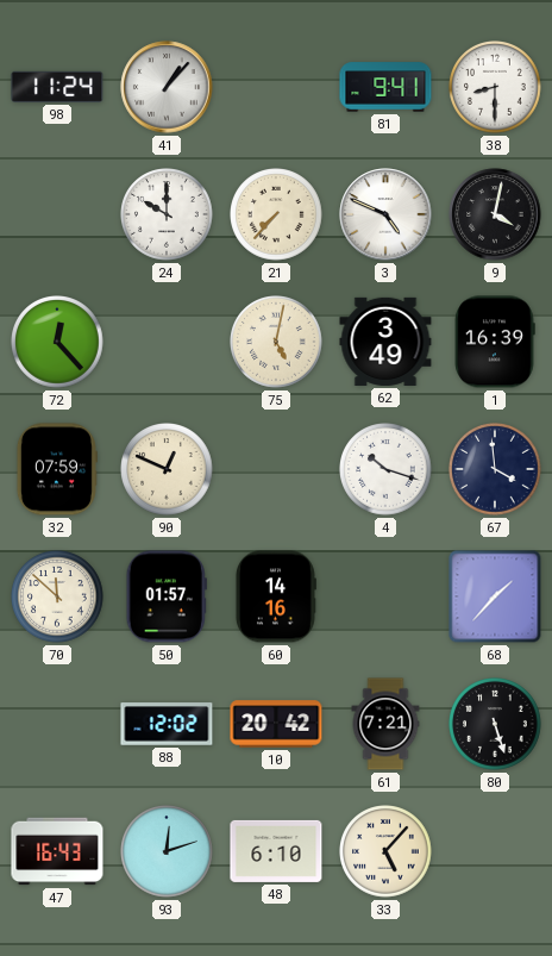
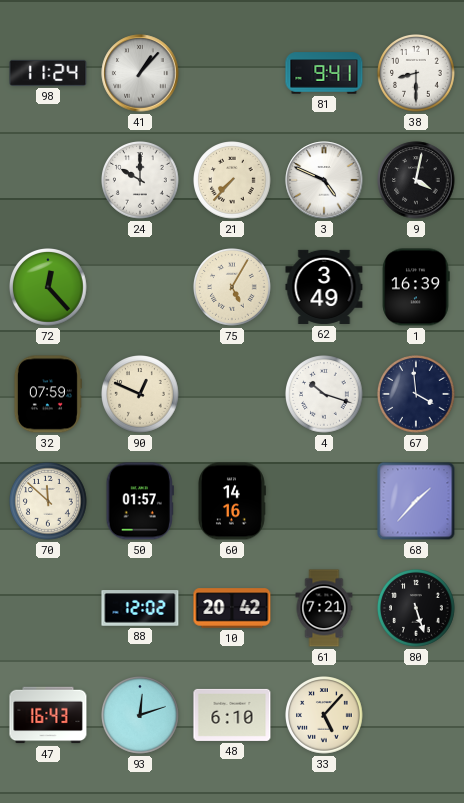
75: 5:02 -> 5:05
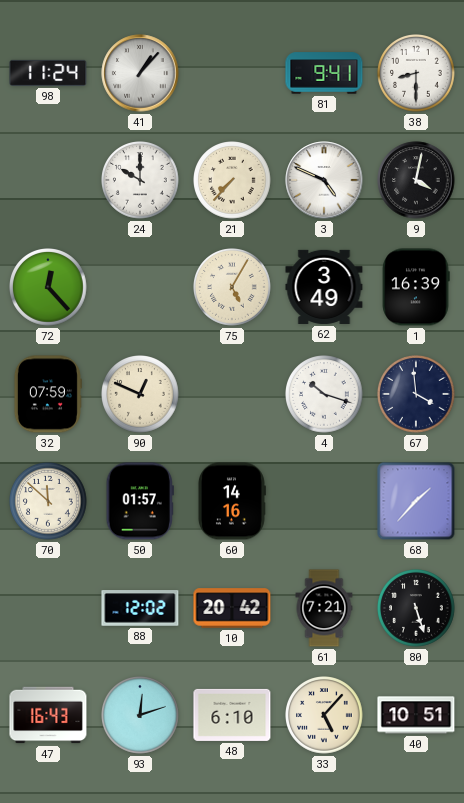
40: none -> 10:51
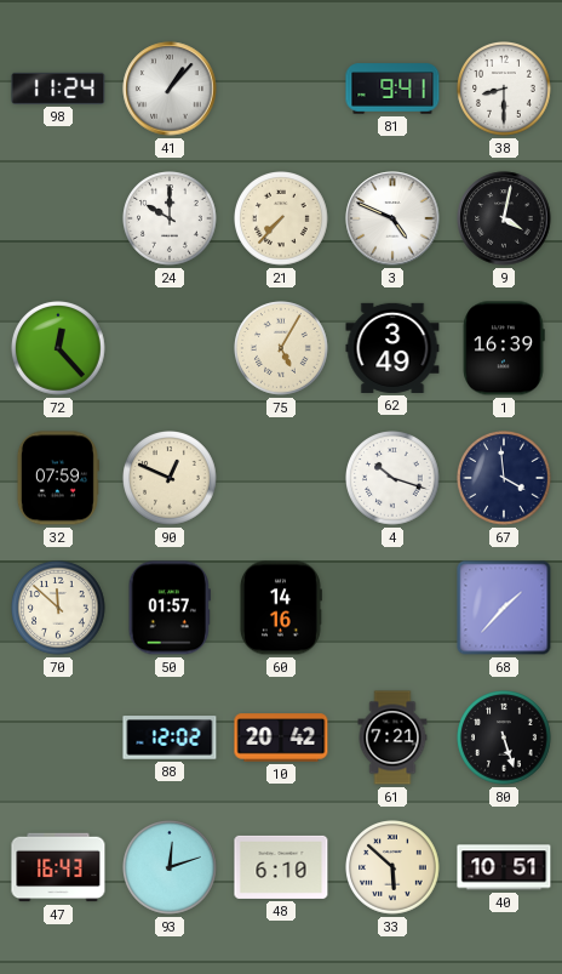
33: 5:07 -> 5:52
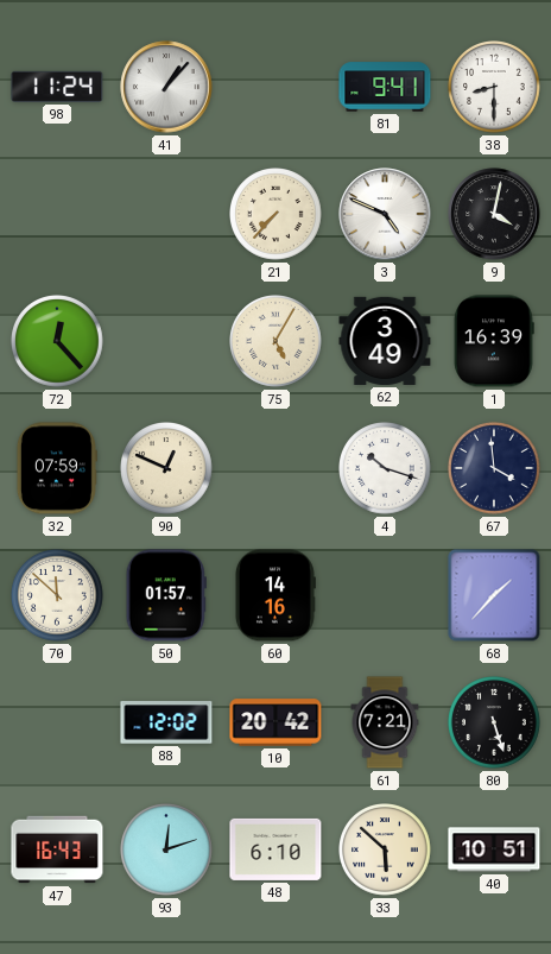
24: 10:00 -> none
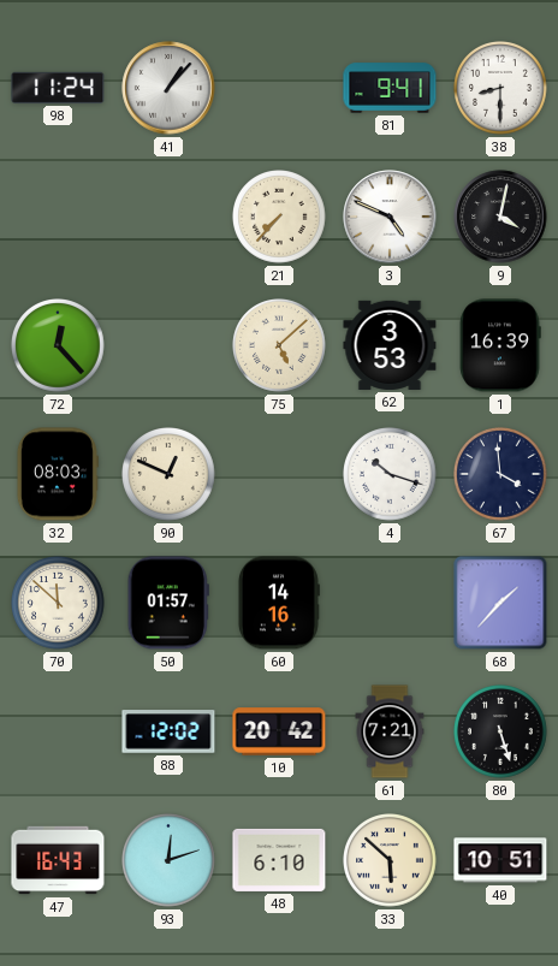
75: 5:05 -> 5:08
62: 3:49 -> 3:53
32: 07:59 -> 08:03
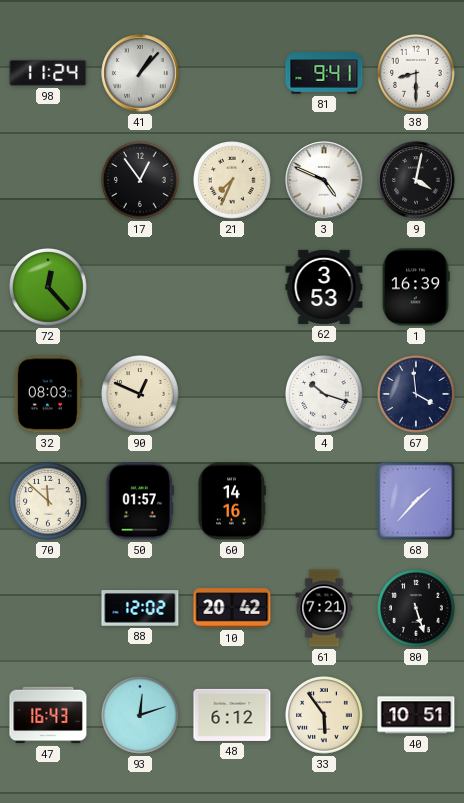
17: none -> 12:54
21: 7:37 -> 7:34
75: 5:08 -> none
48: 6:10 -> 6:12
33: 5:52 -> 5:54
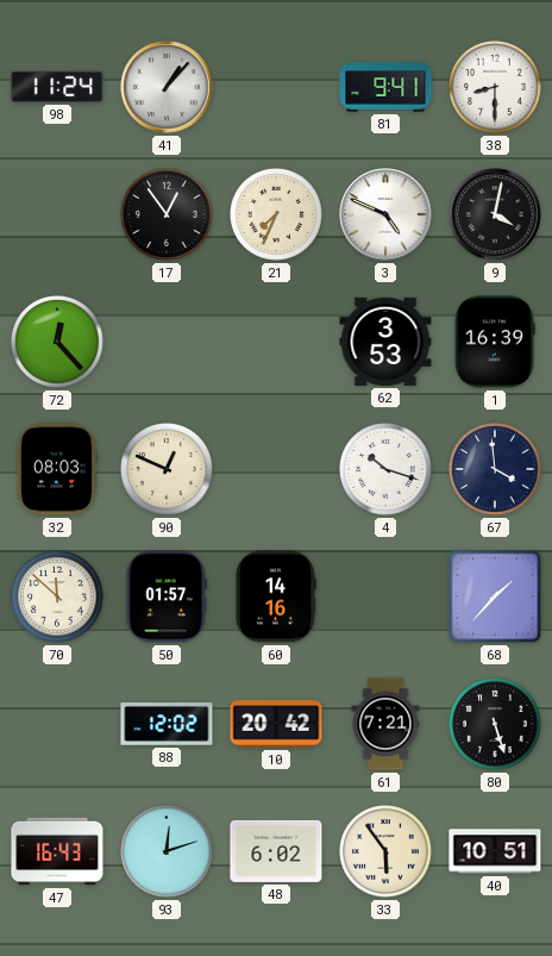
48: 6:12 -> 6:02
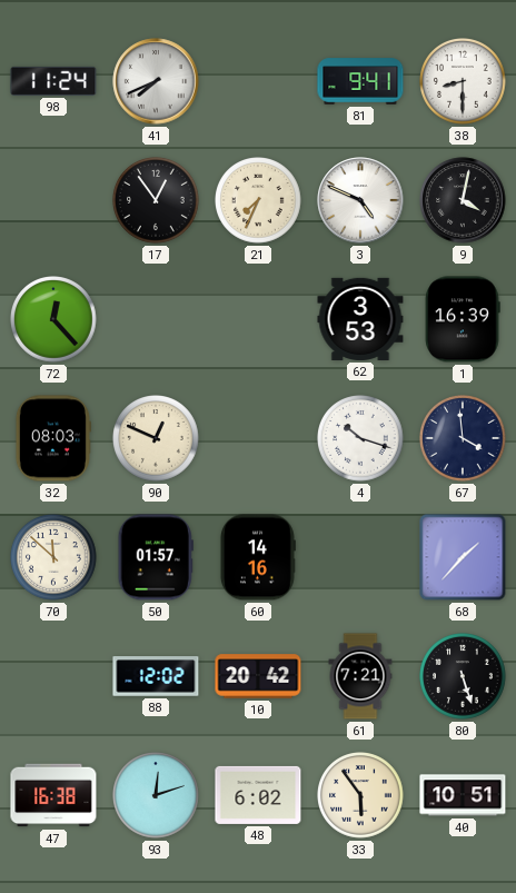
41: 1:07 -> 7:41
47: 16:43 -> 16:38
